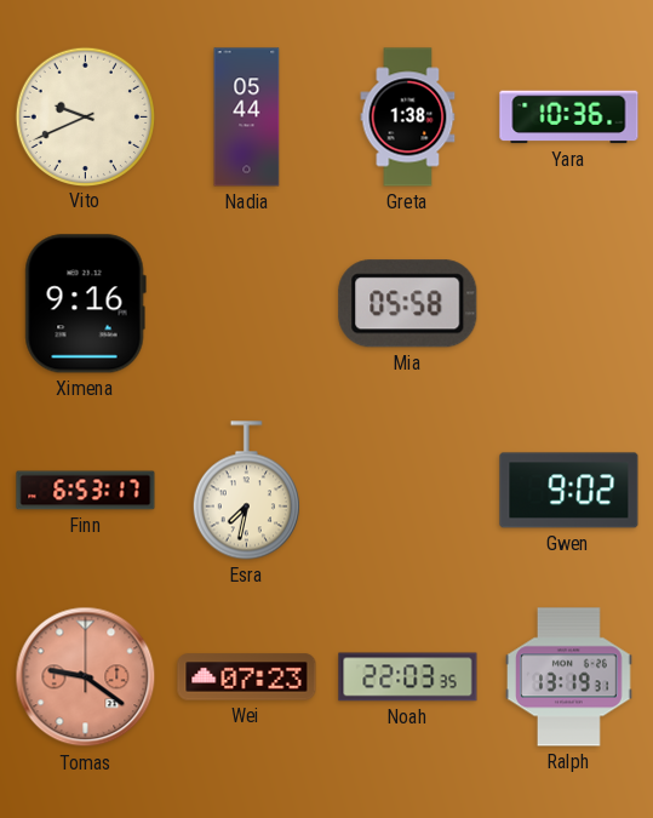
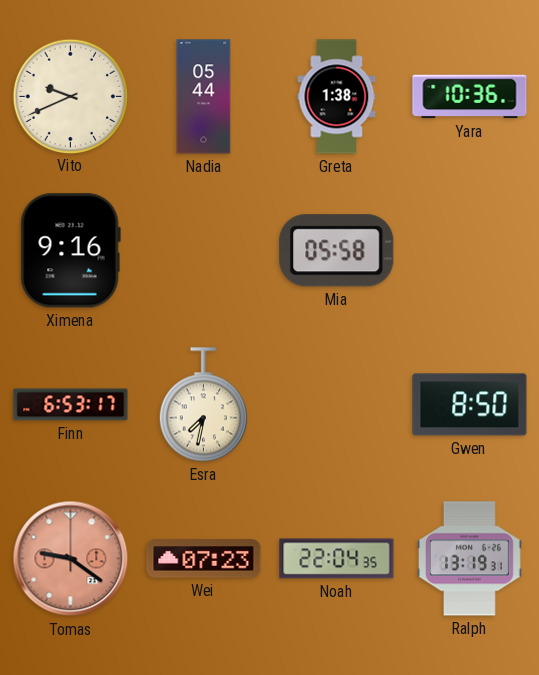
Gwen: 9:02 -> 8:50
Noah: 22:03 -> 22:04
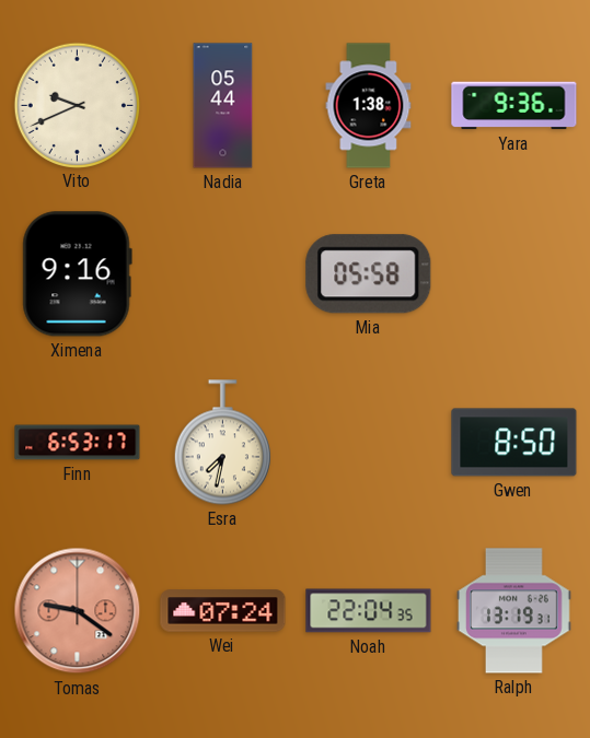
Yara: 10:36 -> 9:36
Wei: 07:23 -> 07:24
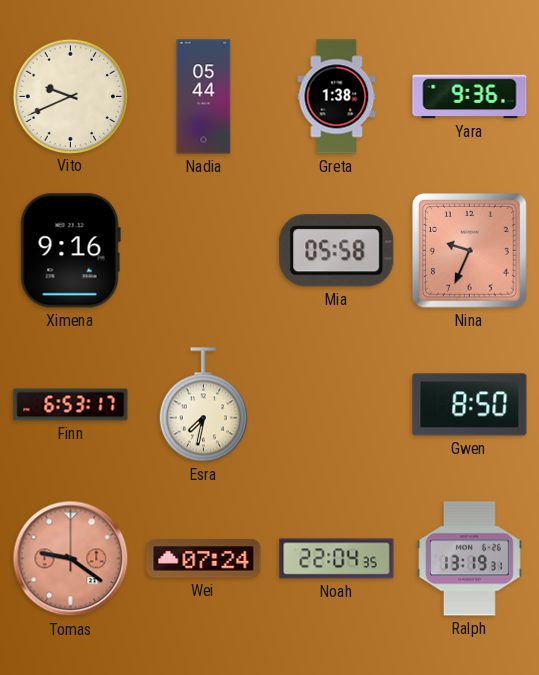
Nina: none -> 9:34
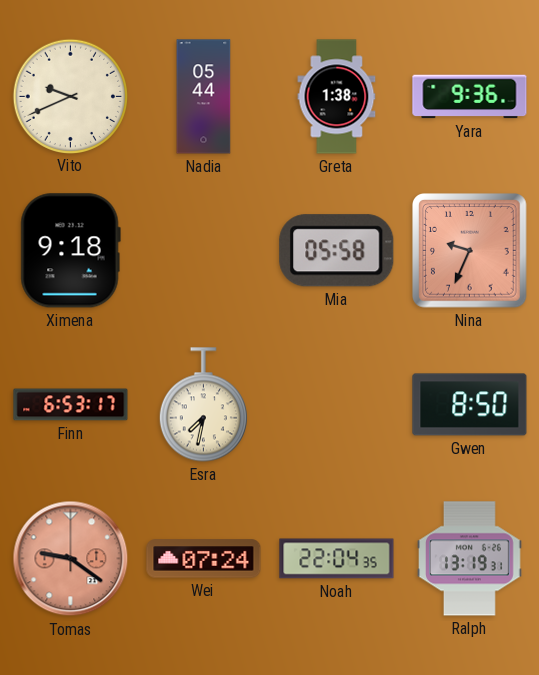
Ximena: 9:16 -> 9:18
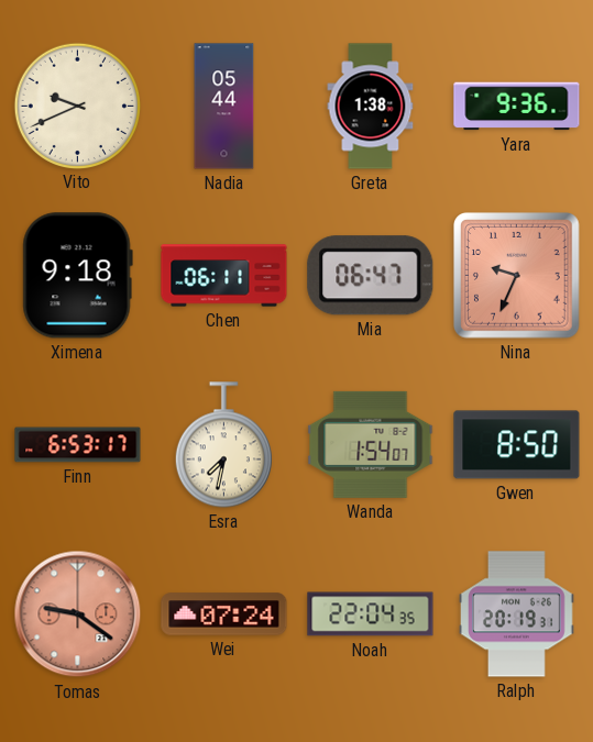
Chen: none -> 06:11
Mia: 05:58 -> 06:47
Wanda: none -> 1:54
Ralph: 13:19 -> 20:19
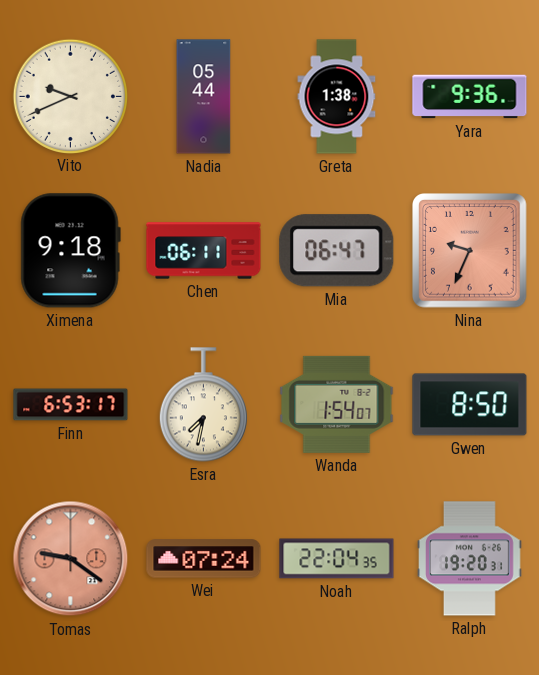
Ralph: 20:19 -> 19:20
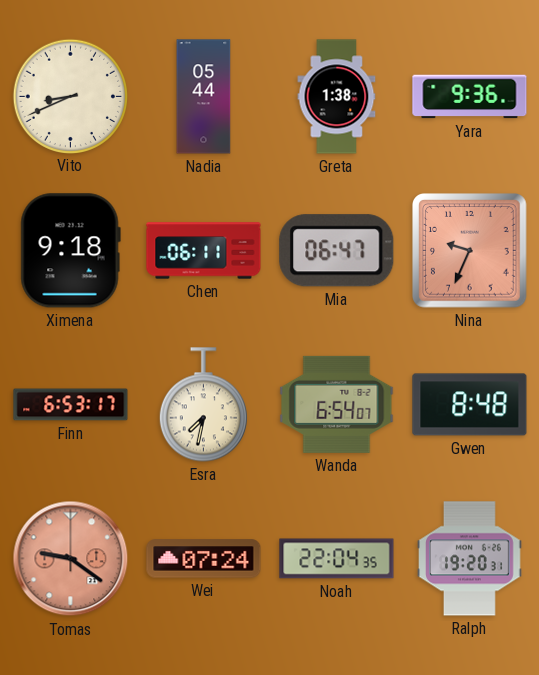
Vito: 9:41 -> 8:41
Wanda: 1:54 -> 6:54
Gwen: 8:50 -> 8:48
